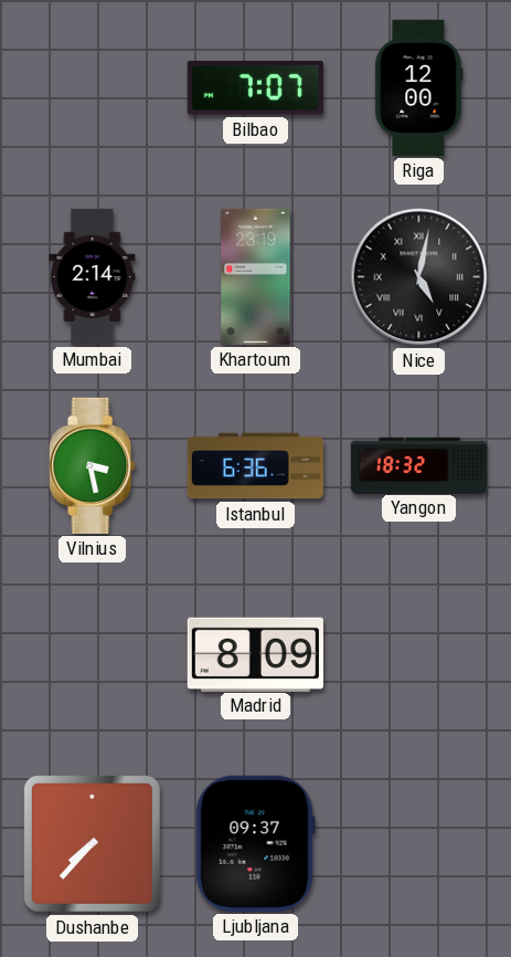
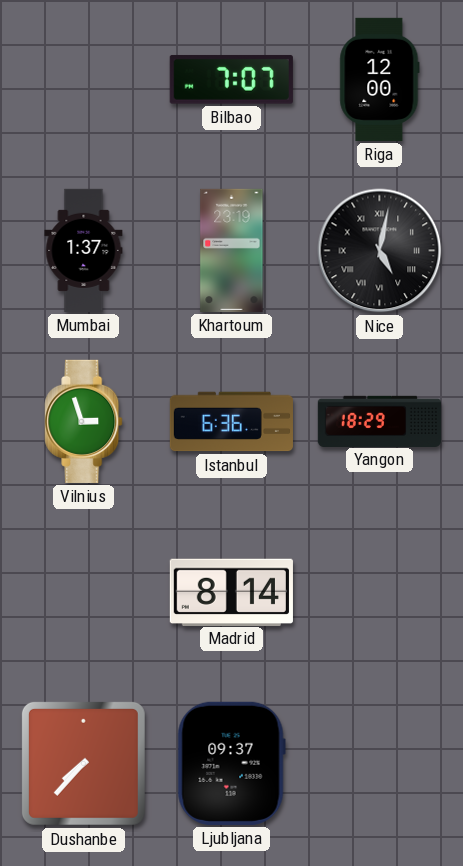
Mumbai: 2:14 -> 1:37
Vilnius: 3:28 -> 2:57
Yangon: 18:32 -> 18:29
Madrid: 8:09 -> 8:14
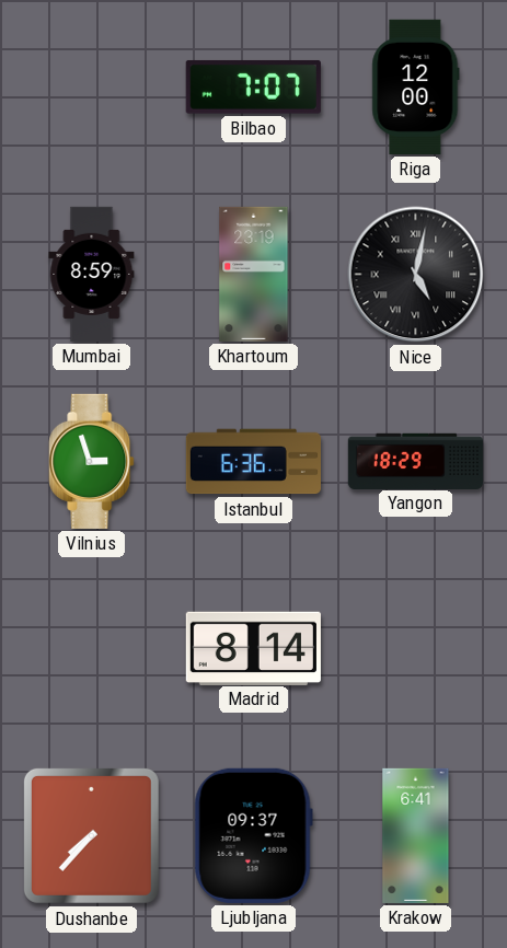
Mumbai: 1:37 -> 8:59
Krakow: none -> 6:41
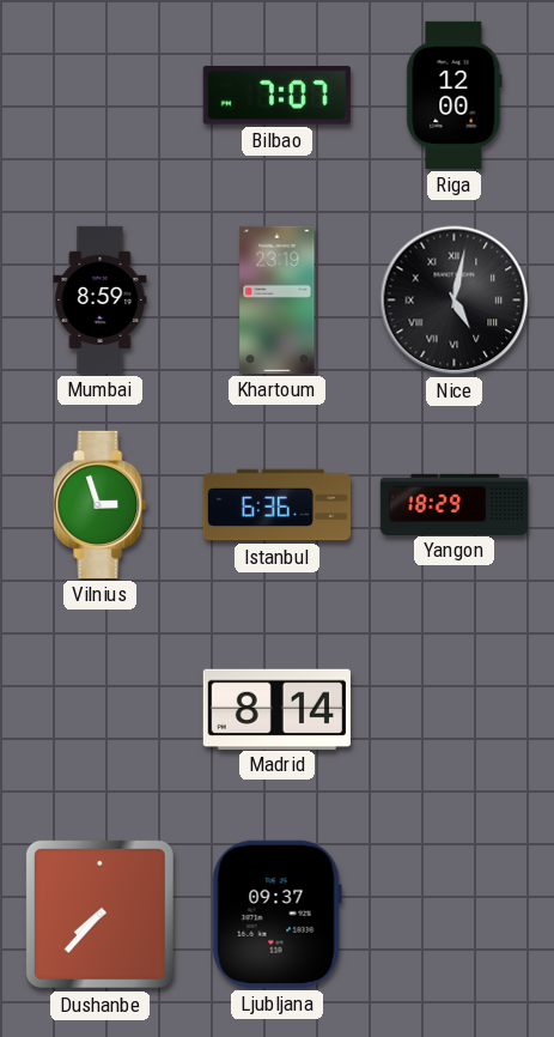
Krakow: 6:41 -> none
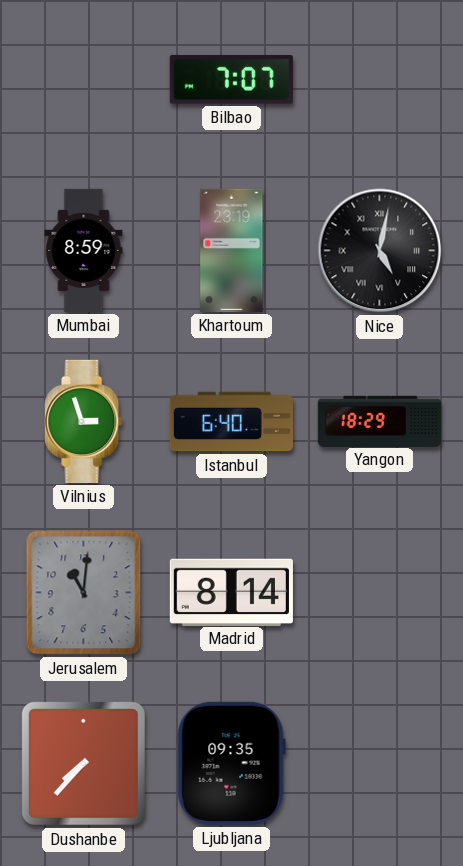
Riga: 12:00 -> none
Istanbul: 6:36 -> 6:40
Jerusalem: none -> 11:01
Ljubljana: 09:37 -> 09:35
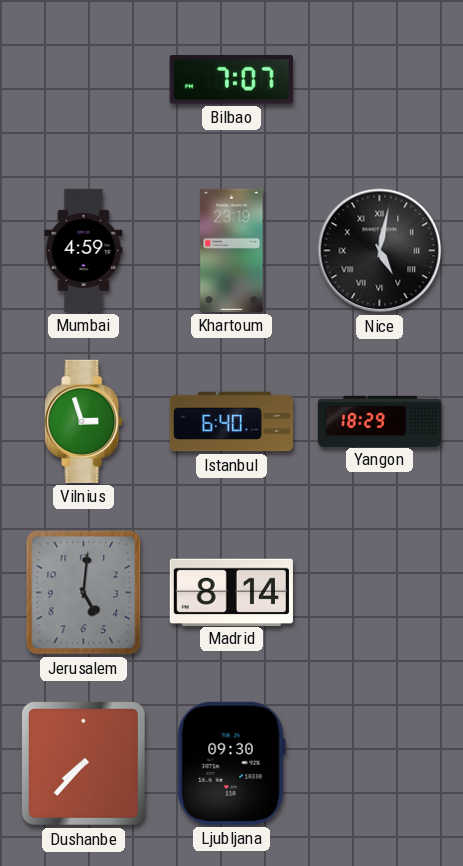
Mumbai: 8:59 -> 4:59
Jerusalem: 11:01 -> 5:01
Ljubljana: 09:35 -> 09:30
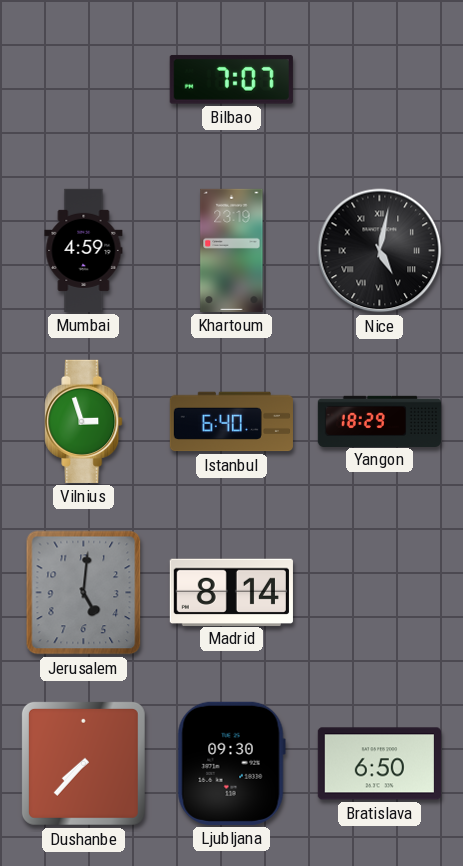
Bratislava: none -> 6:50
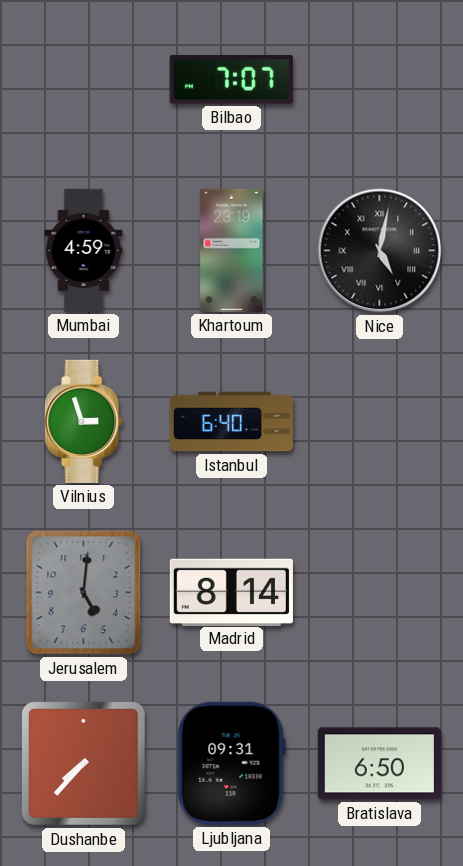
Yangon: 18:29 -> none
Ljubljana: 09:30 -> 09:31
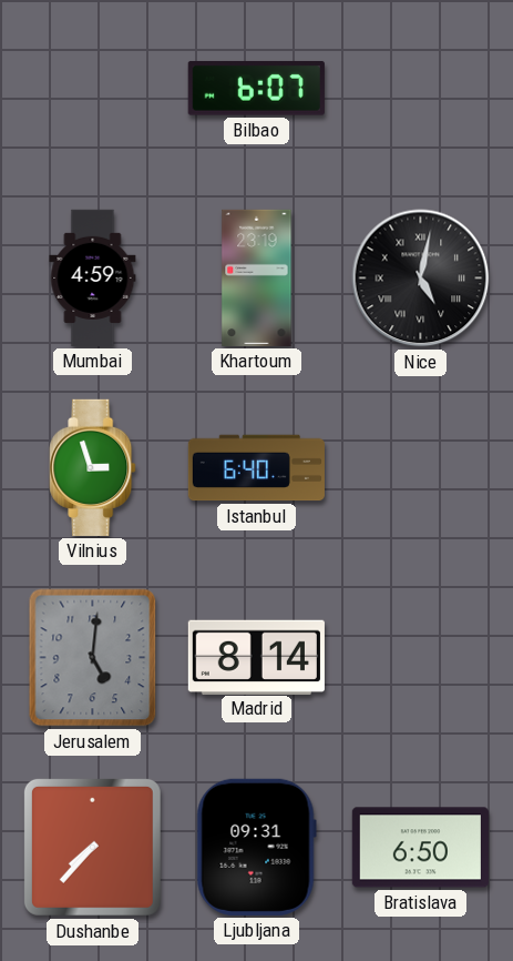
Bilbao: 7:07 -> 6:07
